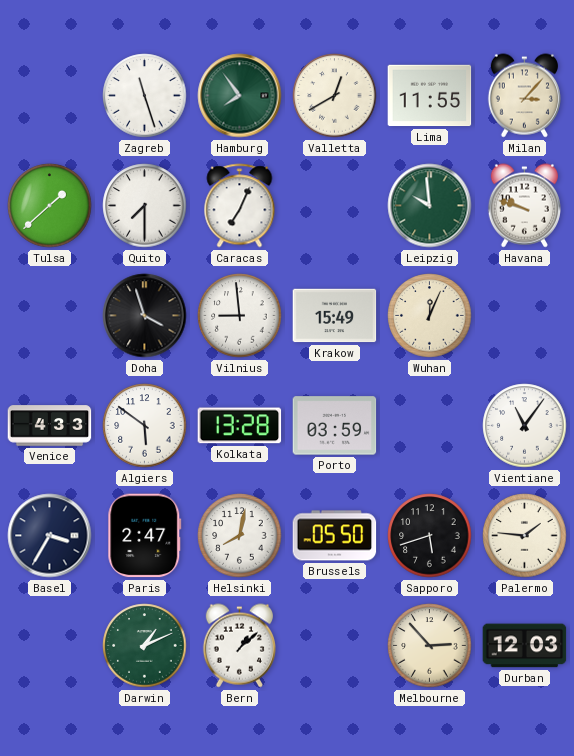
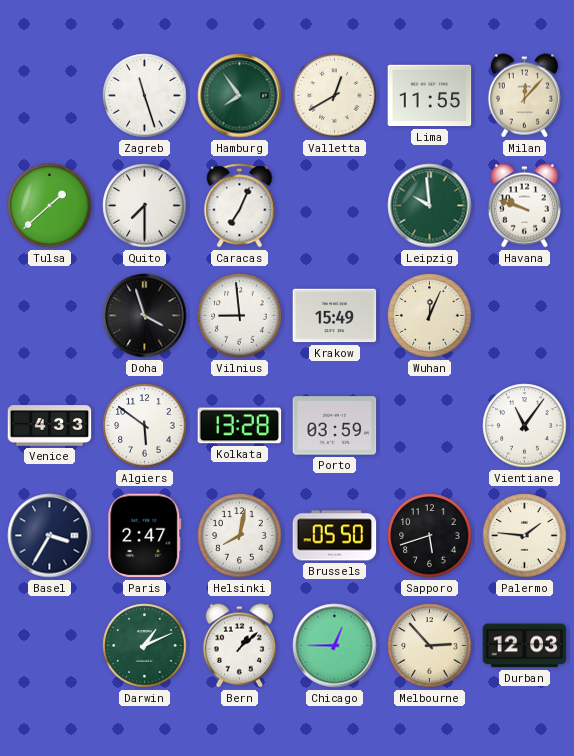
Milan: 3:07 -> 12:07
Chicago: none -> 12:45
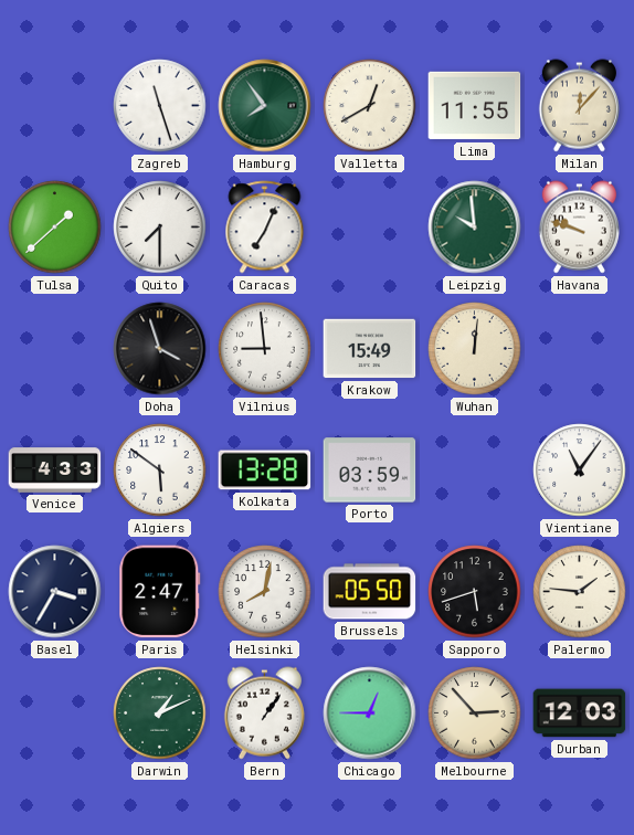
Wuhan: 12:04 -> 12:01
Bern: 1:08 -> 1:06
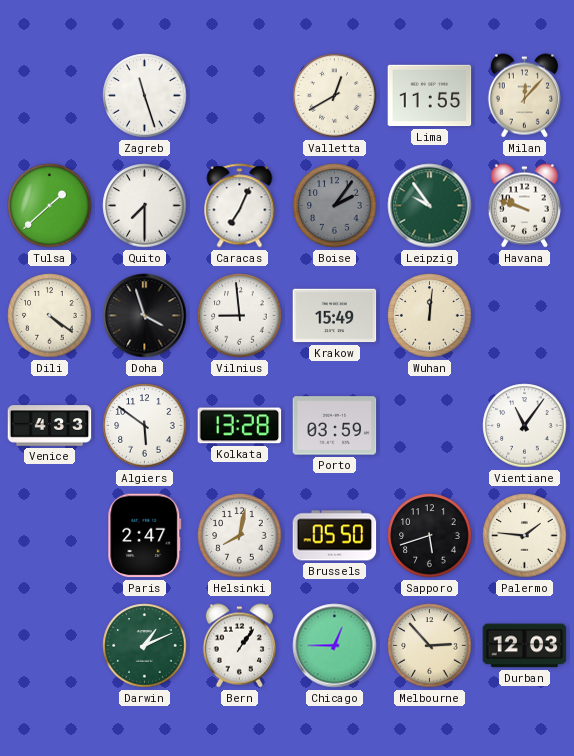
Hamburg: 7:54 -> none
Boise: none -> 2:06
Leipzig: 9:59 -> 9:54
Dili: none -> 4:21
Basel: 3:35 -> none
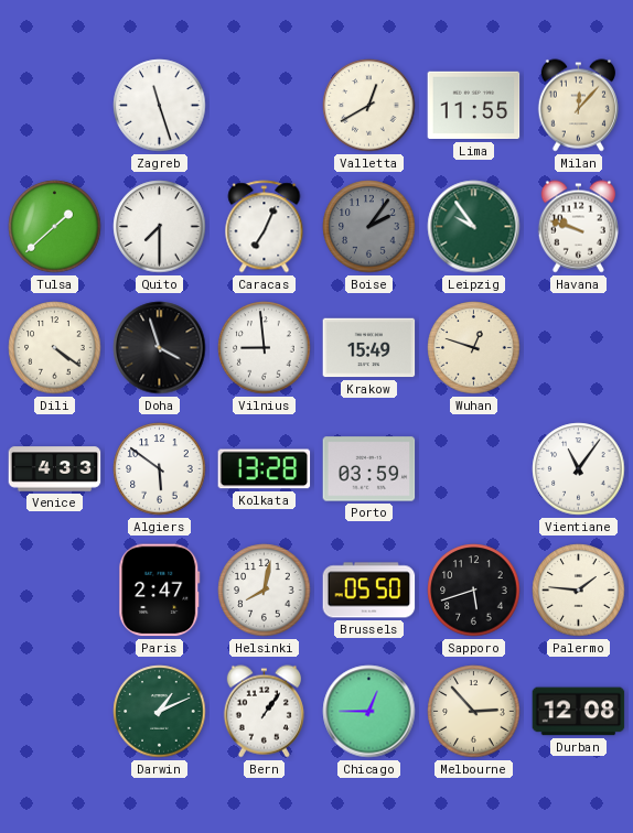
Wuhan: 12:01 -> 12:48
Durban: 12:03 -> 12:08
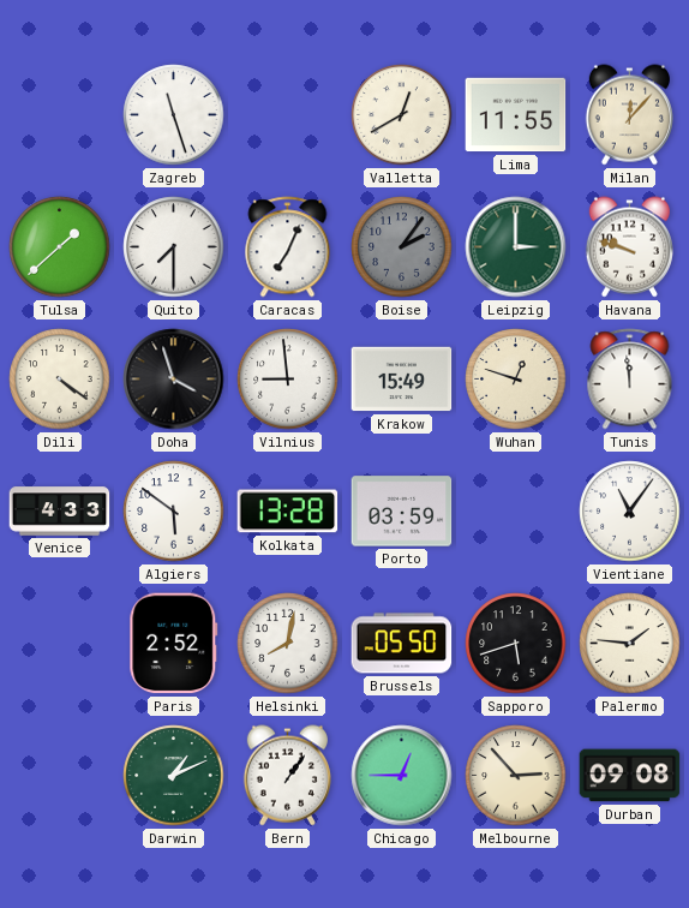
Leipzig: 9:54 -> 3:00
Tunis: none -> 11:59
Paris: 2:47 -> 2:52
Durban: 12:08 -> 09:08
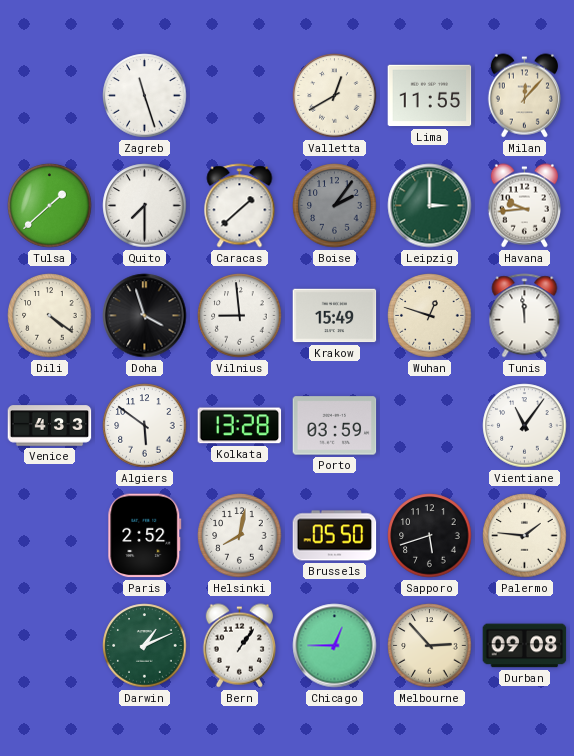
Caracas: 7:04 -> 1:38
Havana: 9:48 -> 9:44
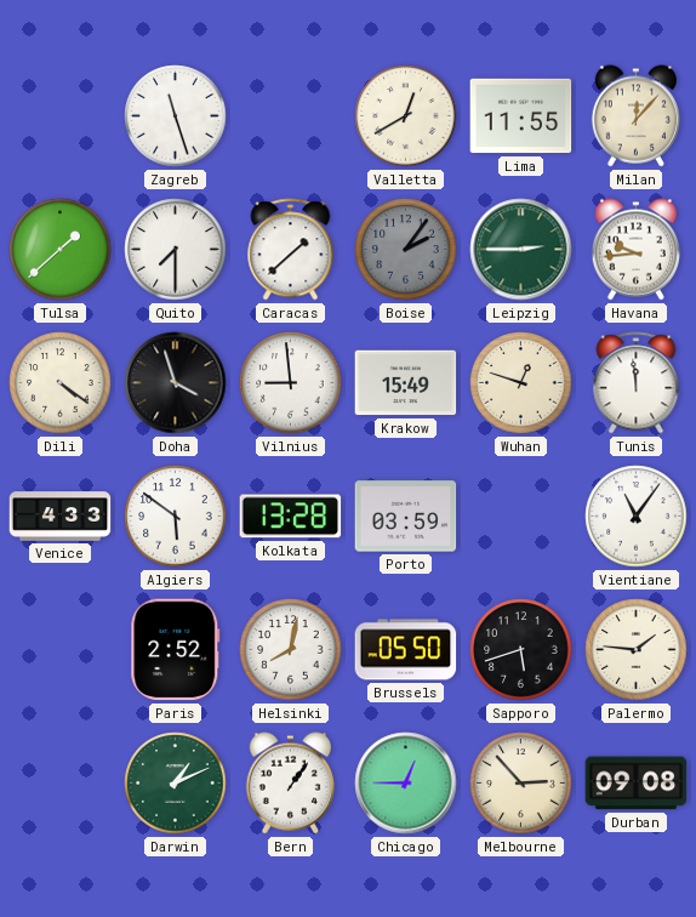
Leipzig: 3:00 -> 2:45
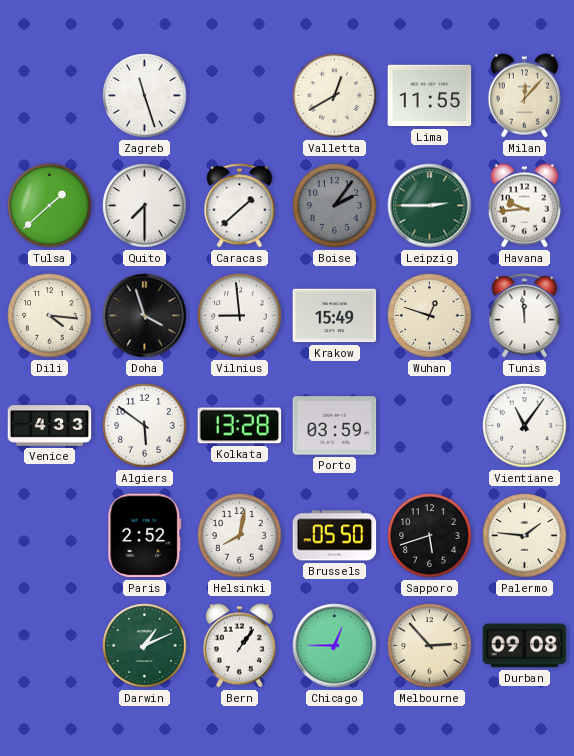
Dili: 4:21 -> 4:16
